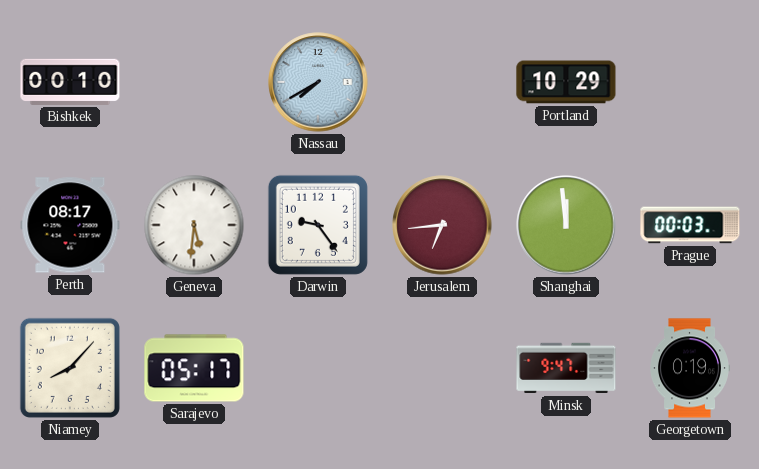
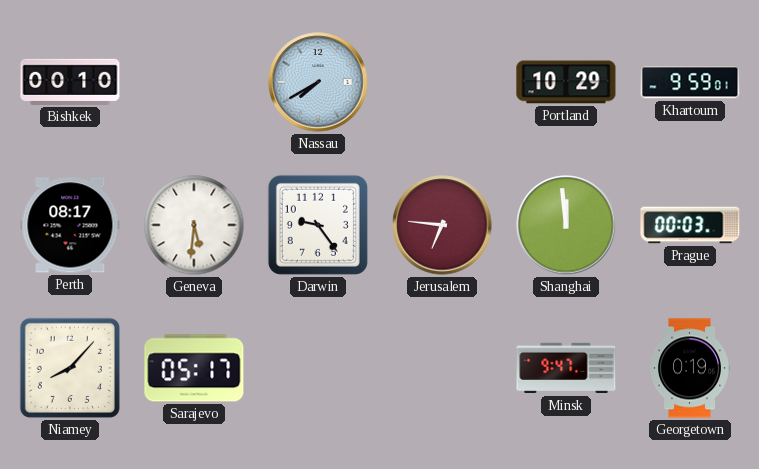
Khartoum: none -> 9:59
Jerusalem: 6:44 -> 6:46
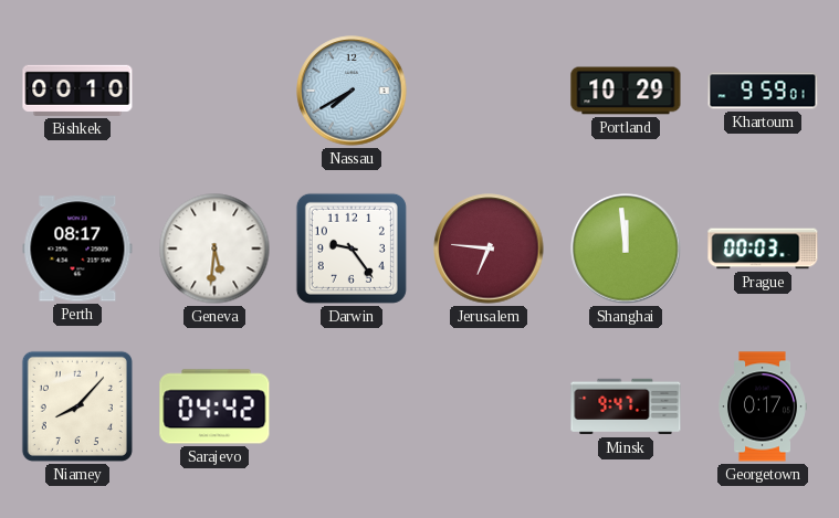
Sarajevo: 05:17 -> 04:42
Georgetown: 0:19 -> 0:17
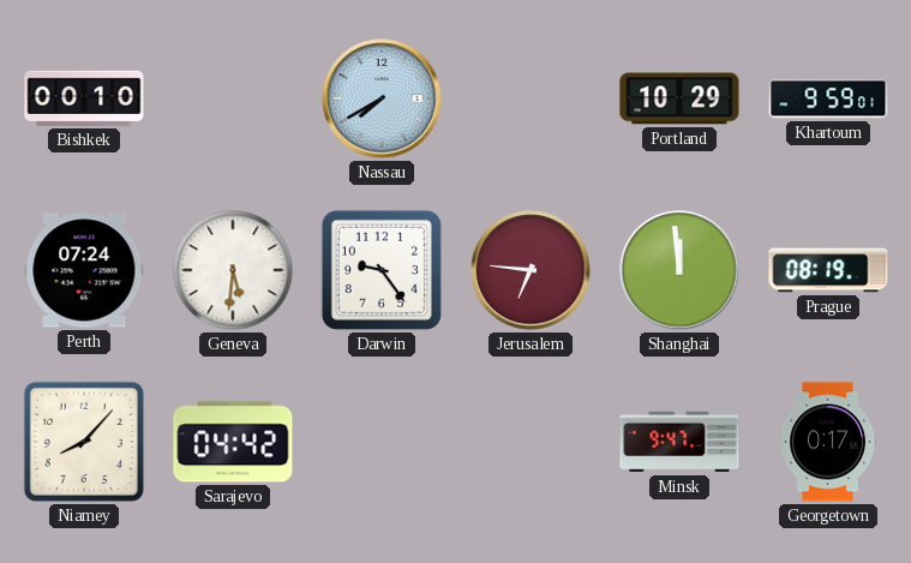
Perth: 08:17 -> 07:24
Prague: 00:03 -> 08:19
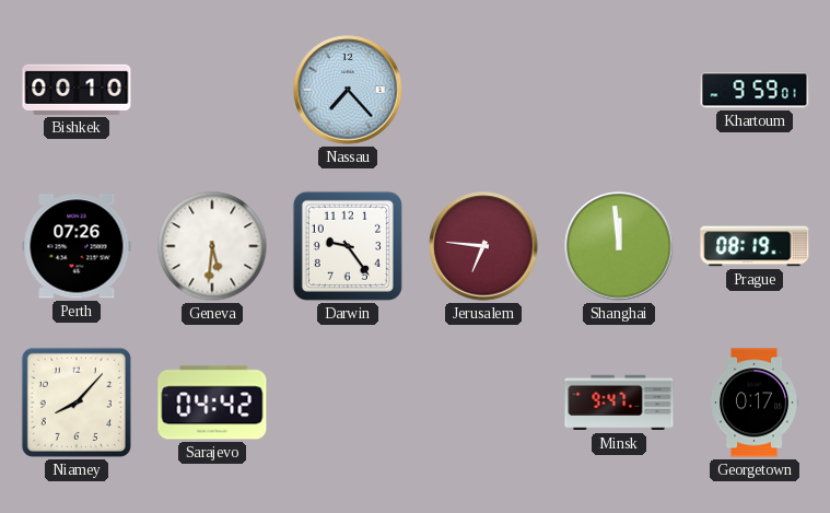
Nassau: 7:40 -> 7:23
Portland: 10:29 -> none
Perth: 07:24 -> 07:26
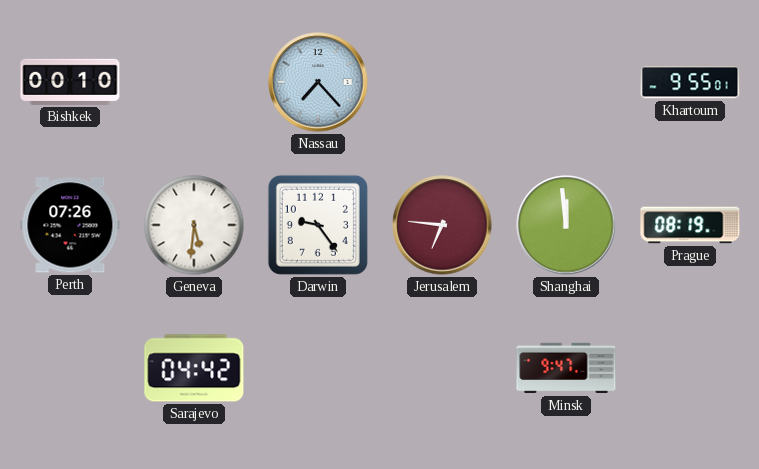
Khartoum: 9:59 -> 9:55
Niamey: 8:07 -> none
Georgetown: 0:17 -> none
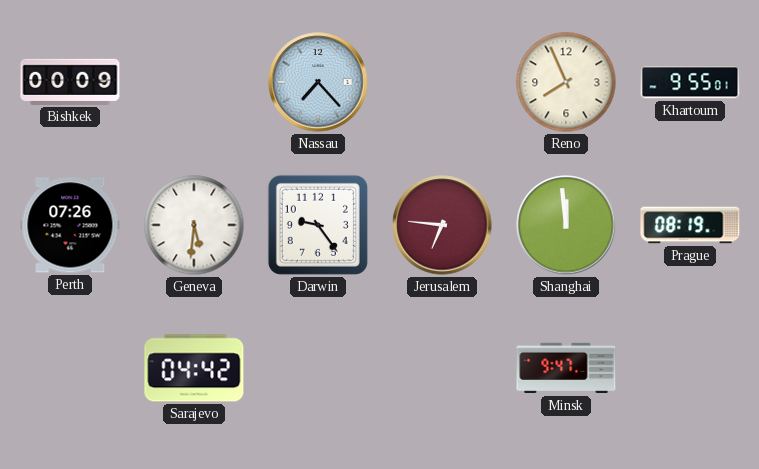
Bishkek: 00:10 -> 00:09
Reno: none -> 7:56
